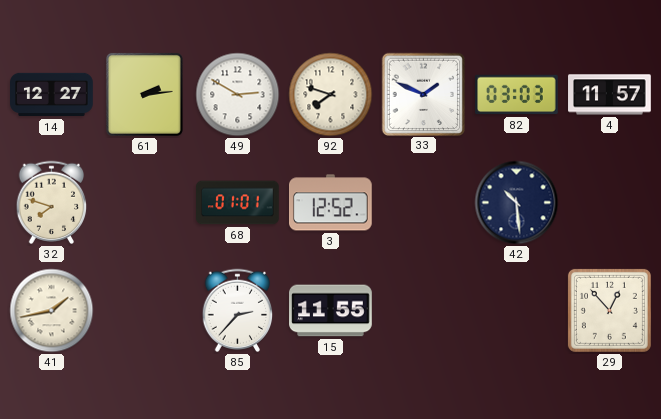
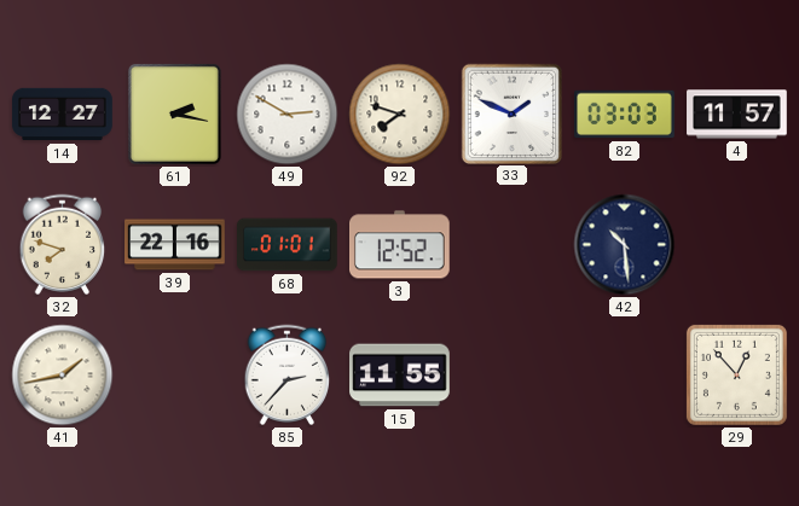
61: 2:14 -> 2:17
39: none -> 22:16
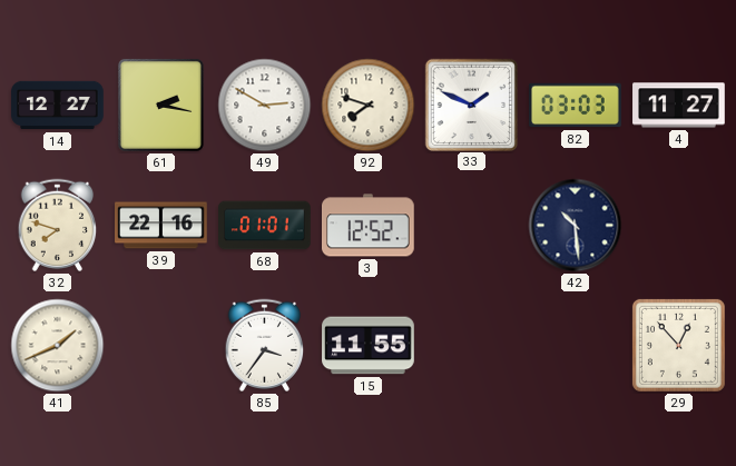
4: 11:57 -> 11:27
41: 1:43 -> 1:41
85: 2:37 -> 3:36
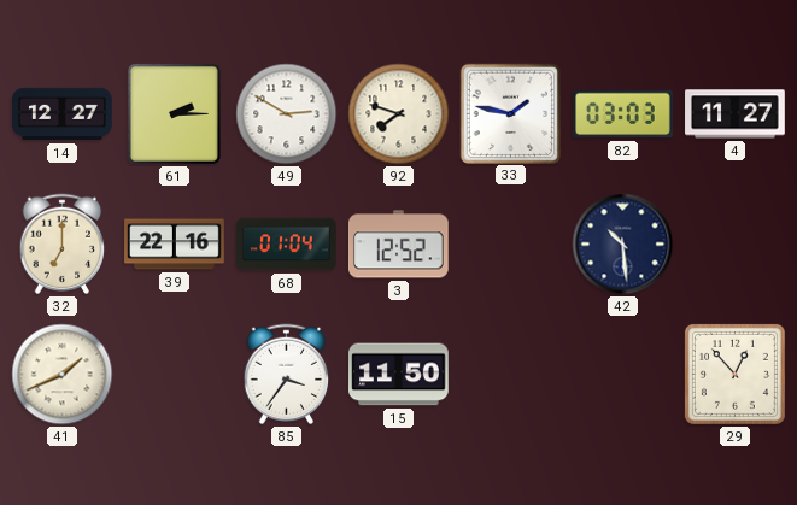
61: 2:17 -> 2:15
33: 1:49 -> 1:47
32: 7:48 -> 7:00
68: 01:01 -> 01:04
15: 11:55 -> 11:50
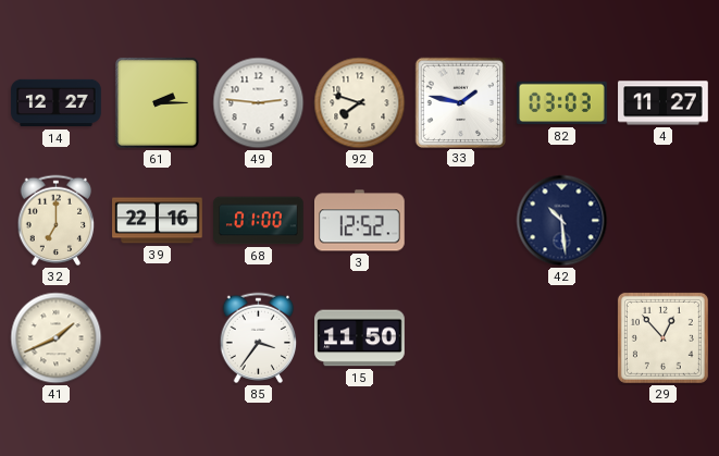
49: 2:50 -> 2:46
68: 01:04 -> 01:00
